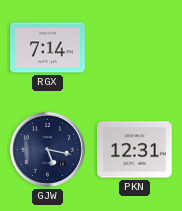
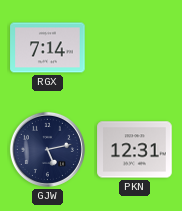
GJW: 5:17 -> 5:13
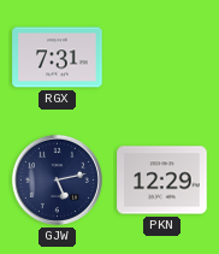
RGX: 7:14 -> 7:31
PKN: 12:31 -> 12:29
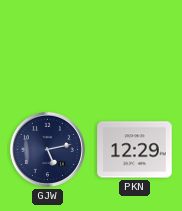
RGX: 7:31 -> none
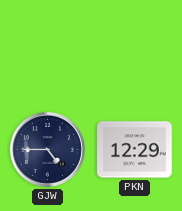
GJW: 5:13 -> 4:45
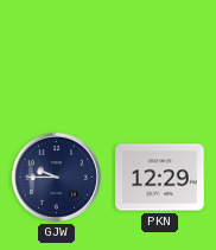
GJW: 4:45 -> 9:45
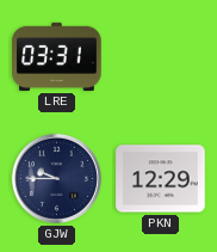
LRE: none -> 03:31
